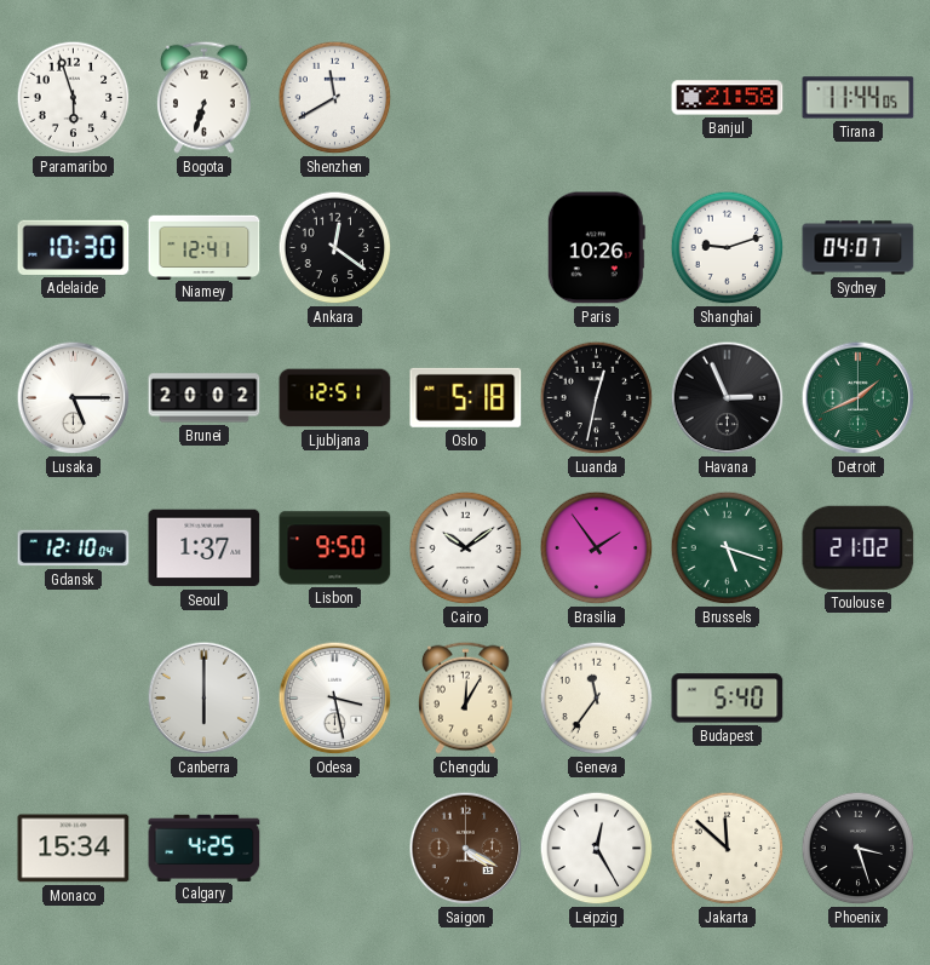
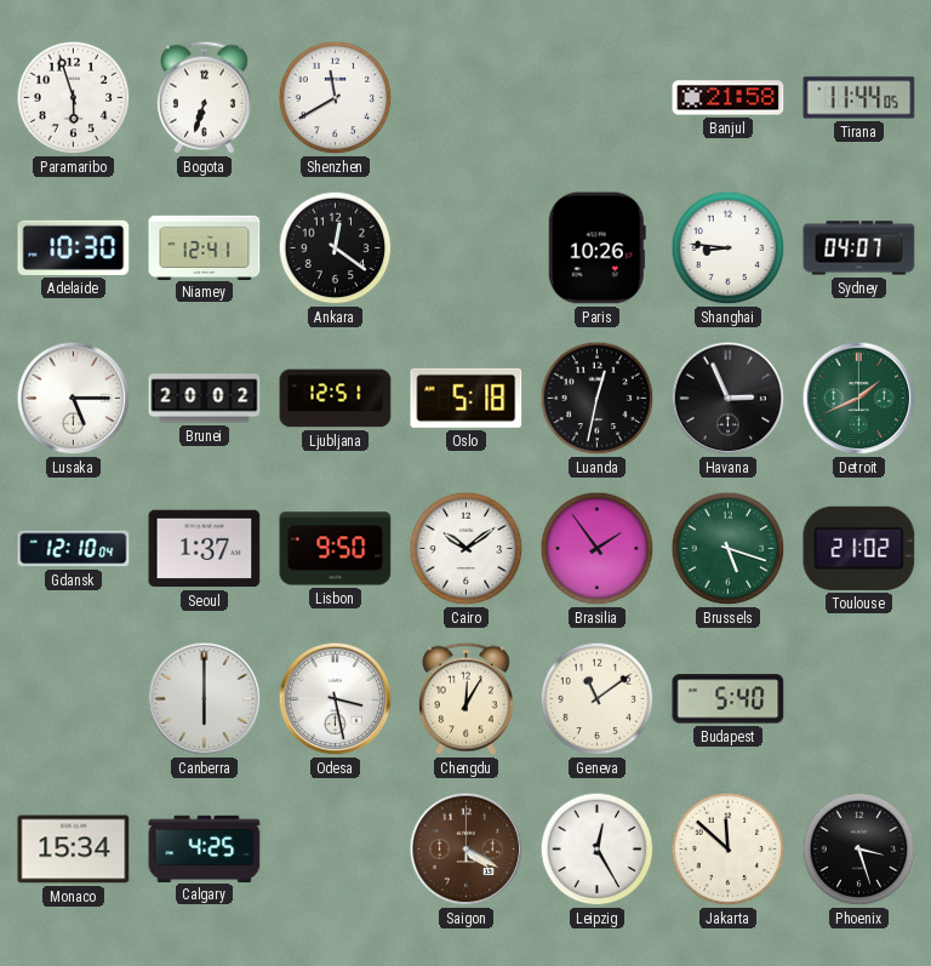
Shanghai: 9:12 -> 8:46
Geneva: 11:36 -> 11:09
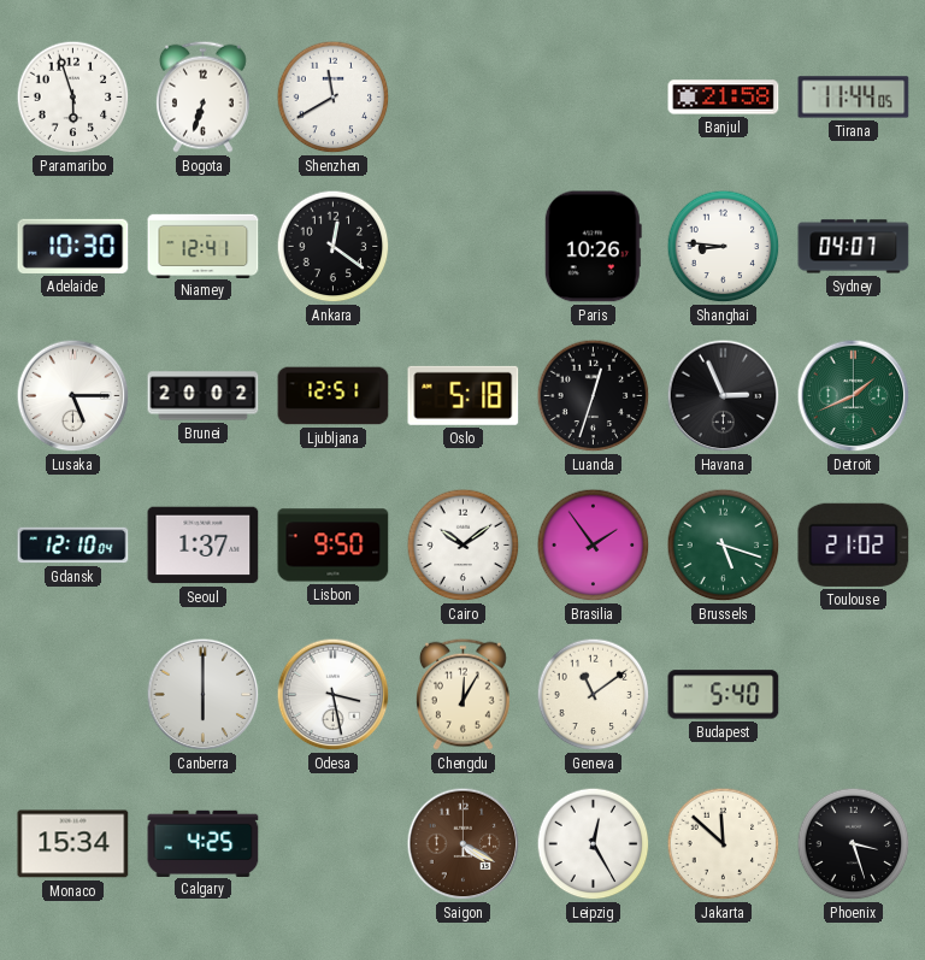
Luanda: 12:32 -> 12:33
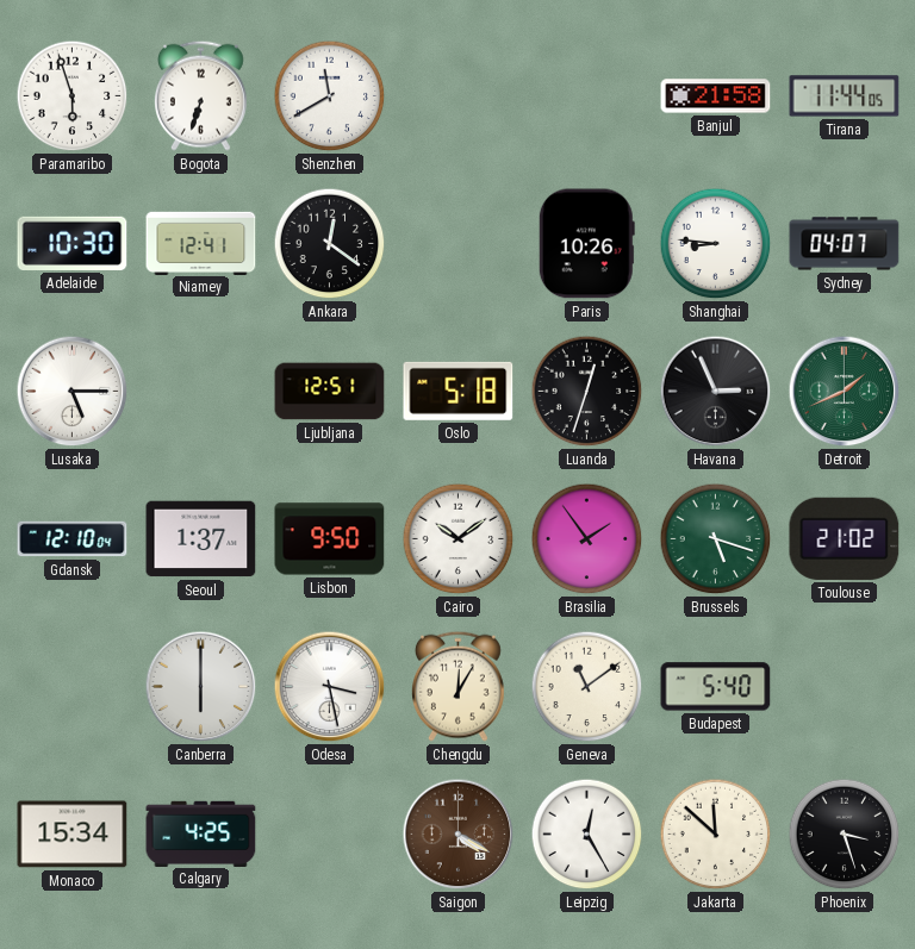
Brunei: 20:02 -> none
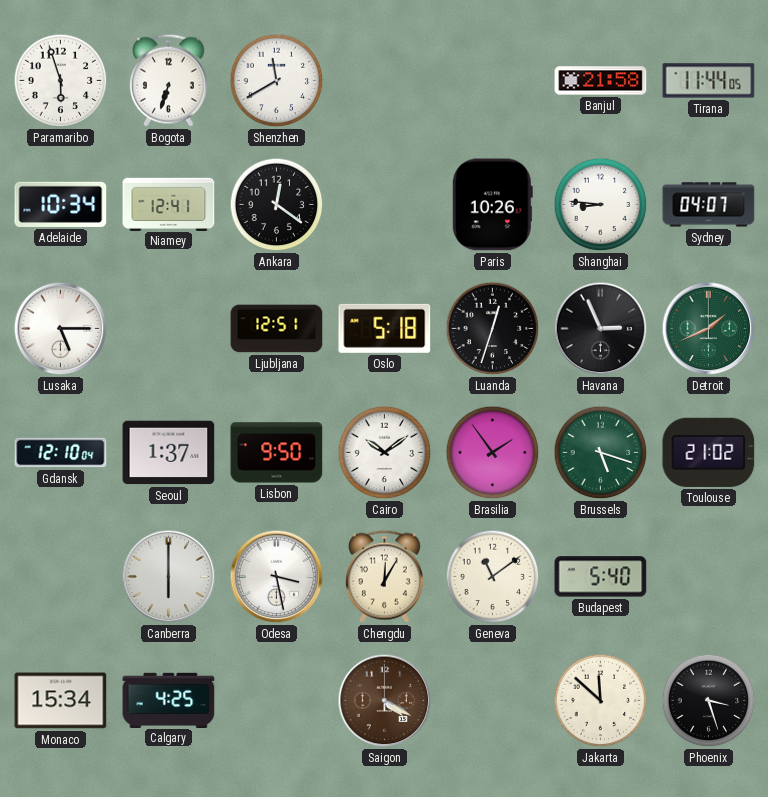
Adelaide: 10:30 -> 10:34
Leipzig: 12:25 -> none
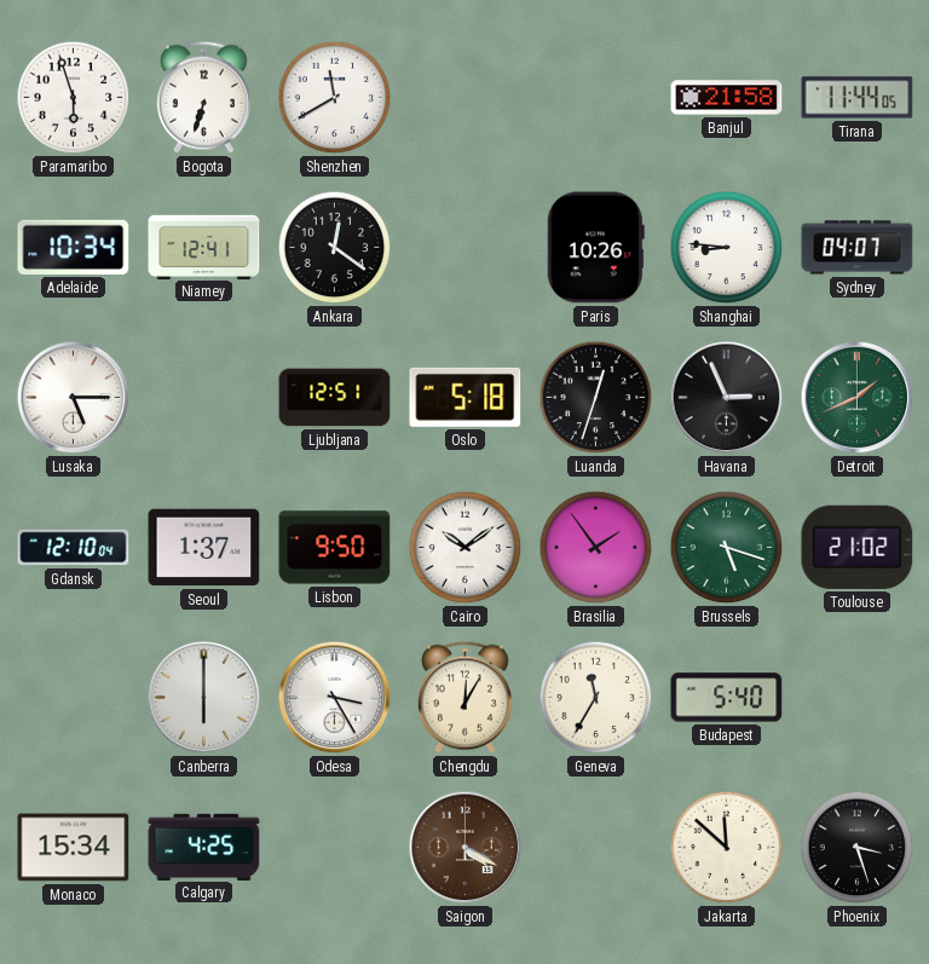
Odesa: 3:28 -> 3:25
Geneva: 11:09 -> 11:35
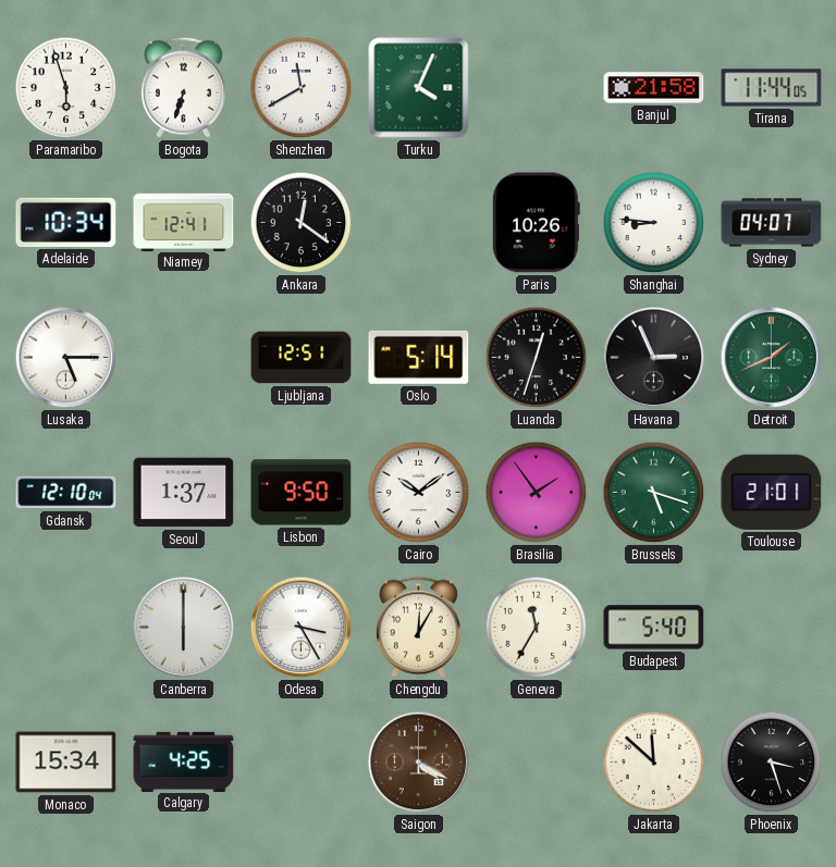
Turku: none -> 4:04
Oslo: 5:18 -> 5:14
Toulouse: 21:02 -> 21:01
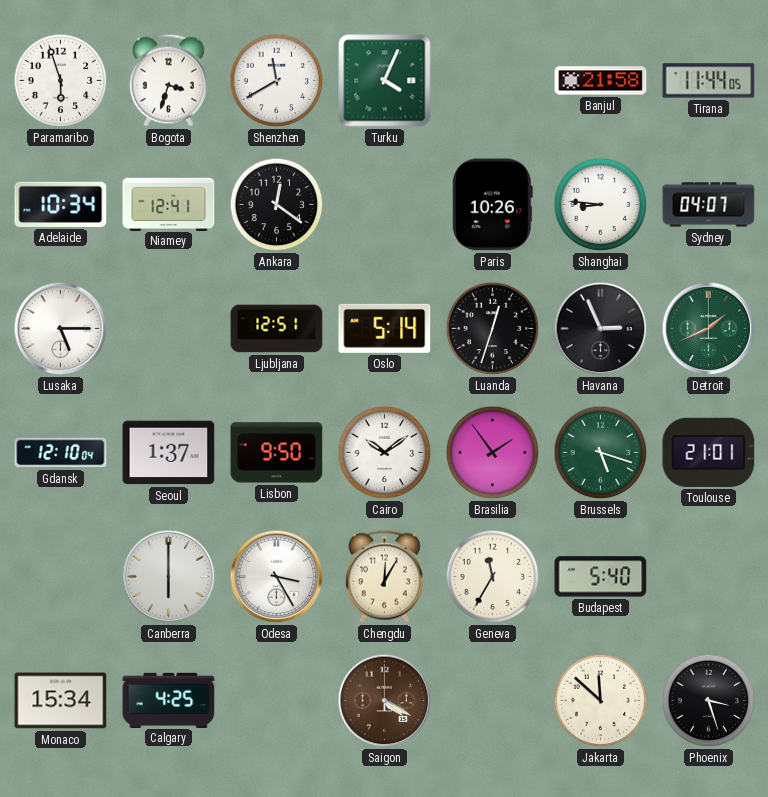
Bogota: 6:33 -> 3:33
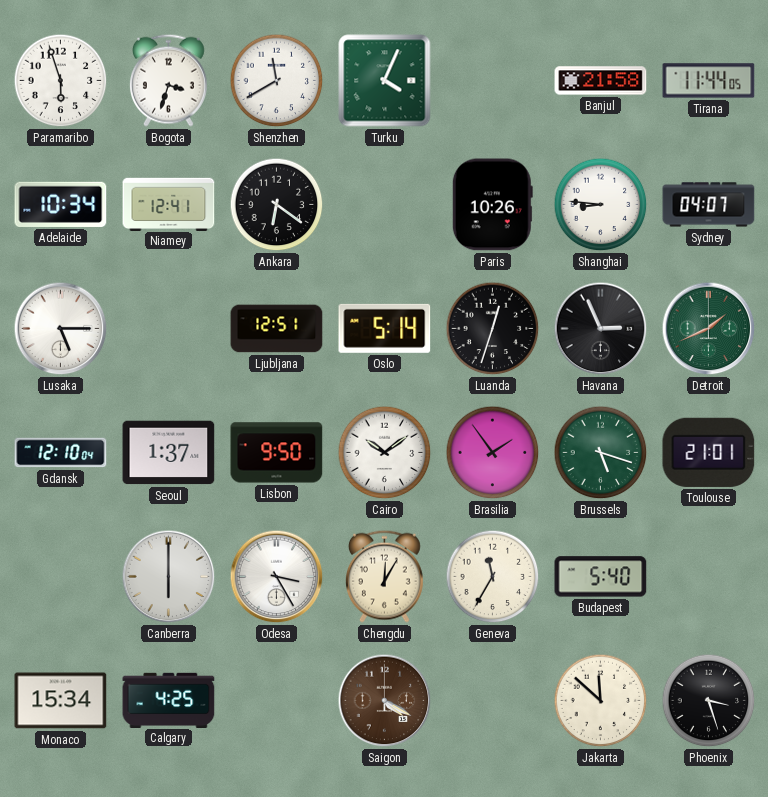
Ankara: 12:21 -> 6:21
